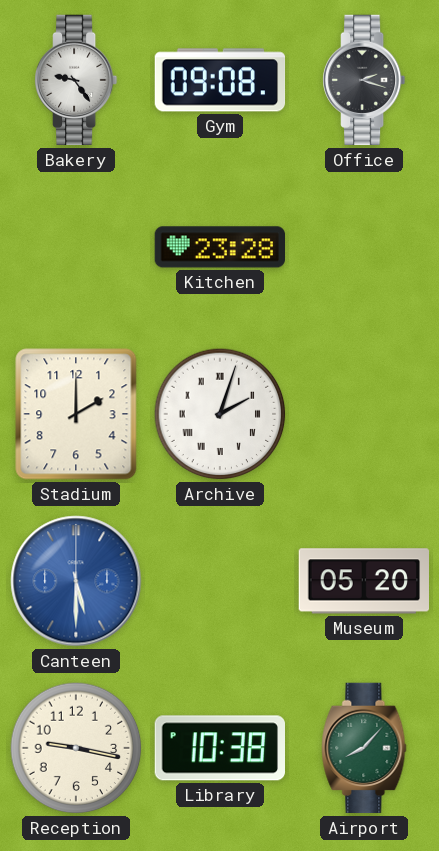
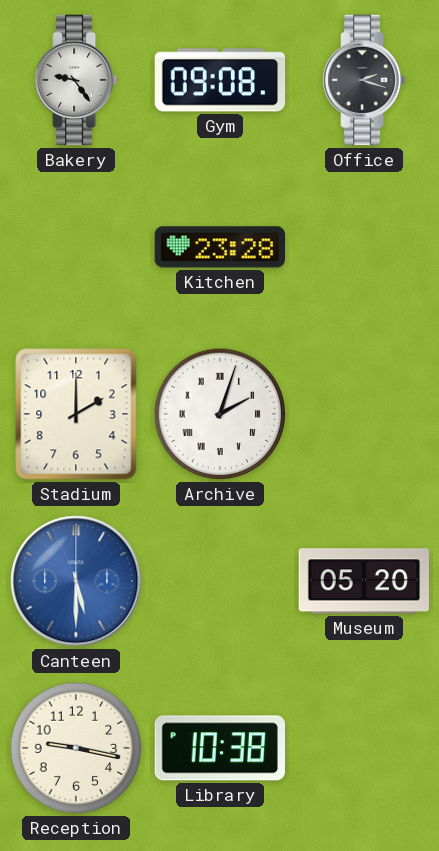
Airport: 8:07 -> none
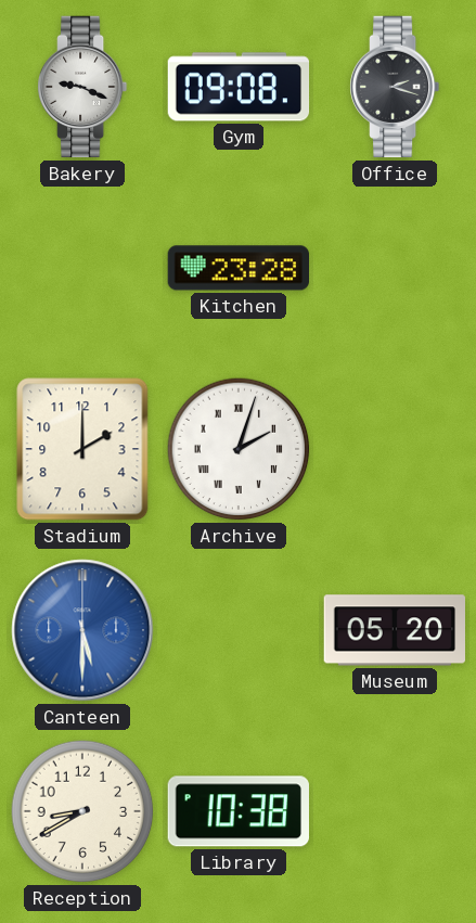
Bakery: 9:24 -> 9:19
Reception: 9:17 -> 8:40
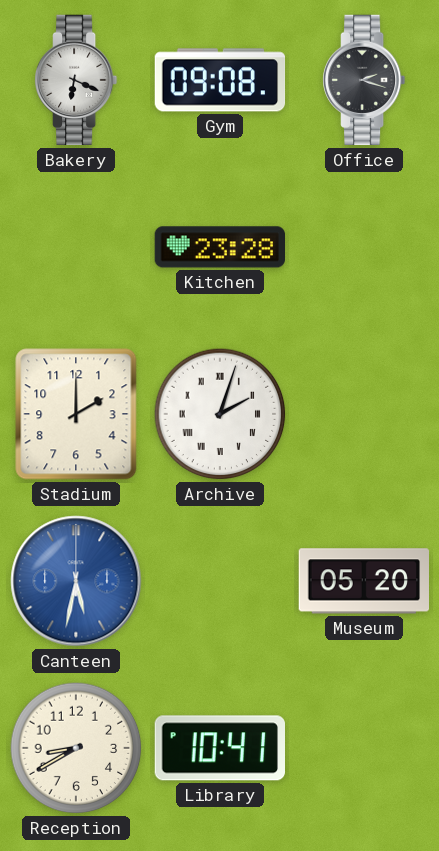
Bakery: 9:19 -> 6:19
Canteen: 5:30 -> 5:32
Library: 10:38 -> 10:41
